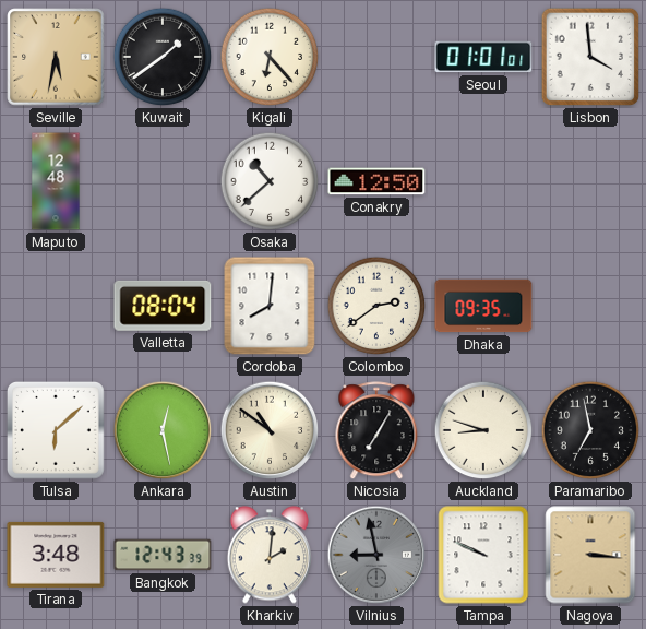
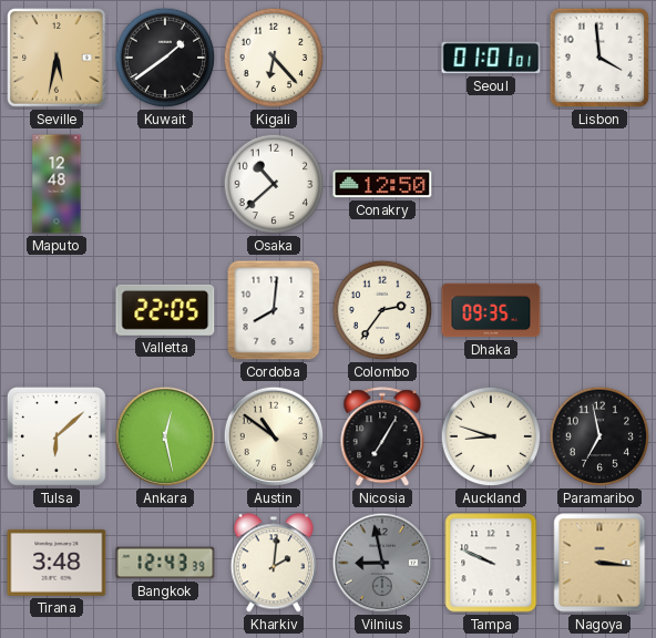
Valletta: 08:04 -> 22:05
Colombo: 2:39 -> 2:36
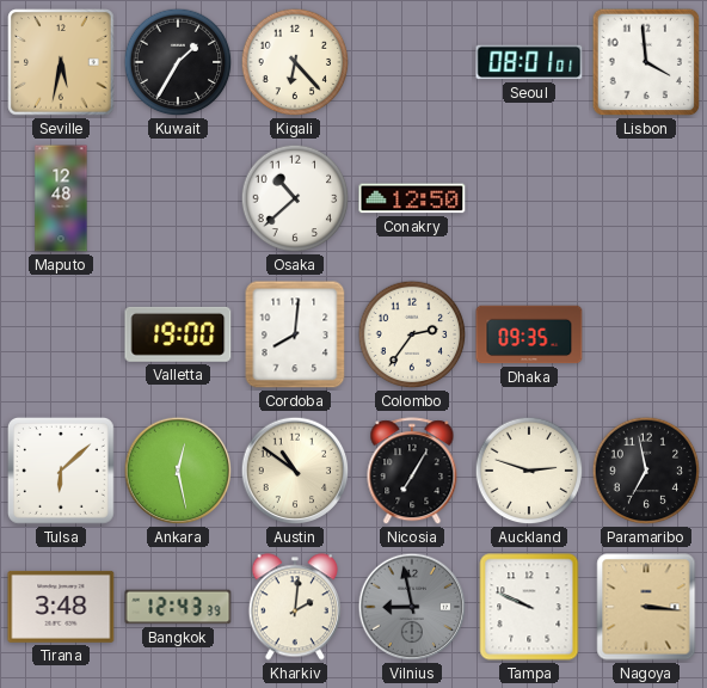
Kuwait: 1:39 -> 1:35
Seoul: 01:01 -> 08:01
Valletta: 22:05 -> 19:00
Auckland: 8:48 -> 2:48
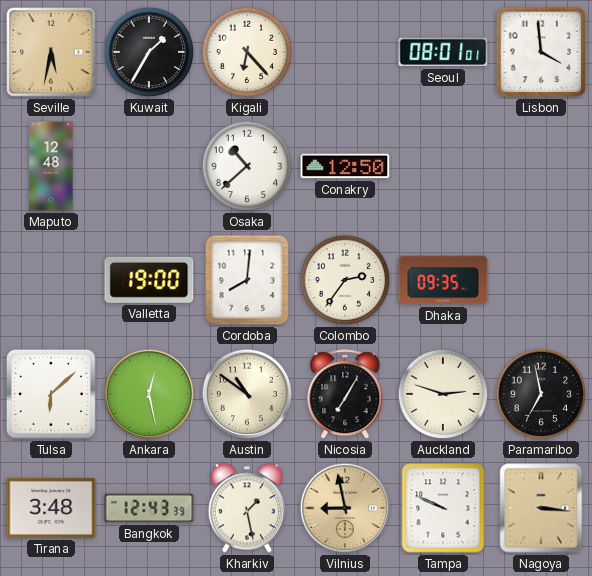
Kharkiv: 2:01 -> 1:28
Vilnius dial: grey -> champagne
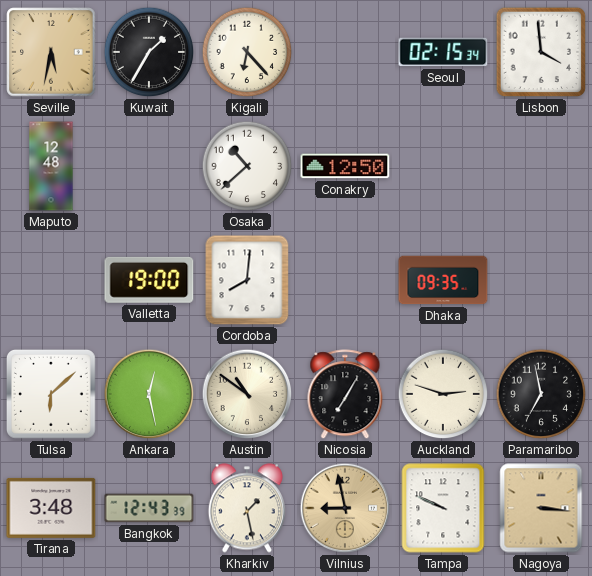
Seoul: 08:01 -> 02:15
Colombo: 2:36 -> none
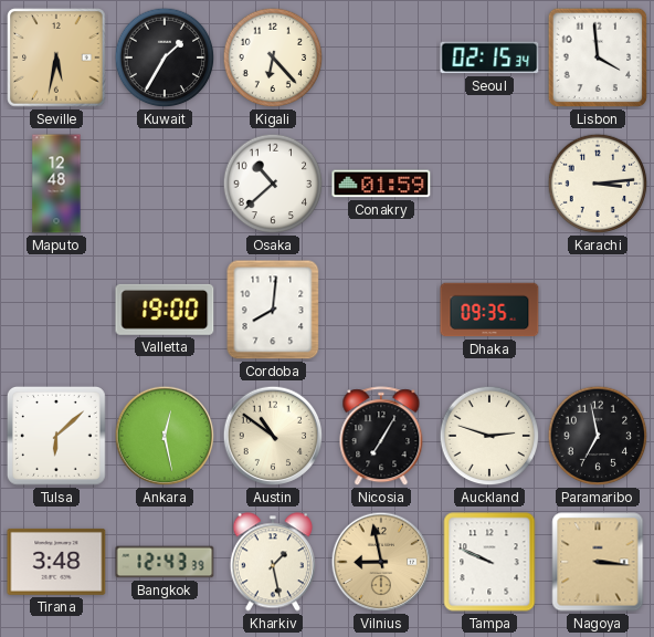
Conakry: 12:50 -> 01:59
Karachi: none -> 3:14
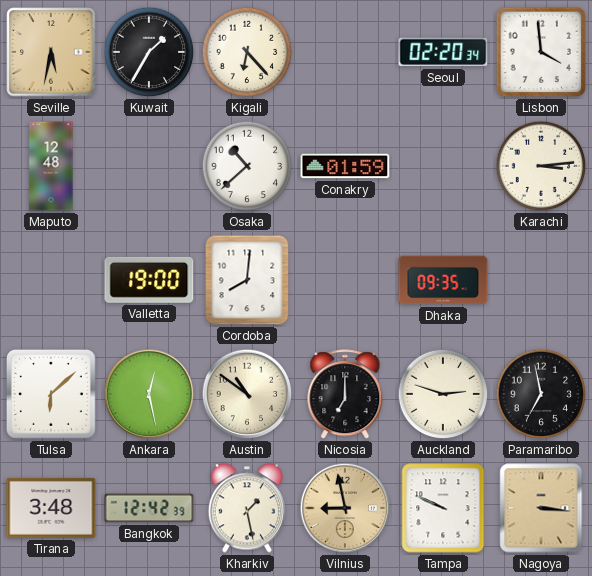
Seoul: 02:15 -> 02:20
Nicosia: 7:05 -> 7:00
Bangkok: 12:43 -> 12:42
